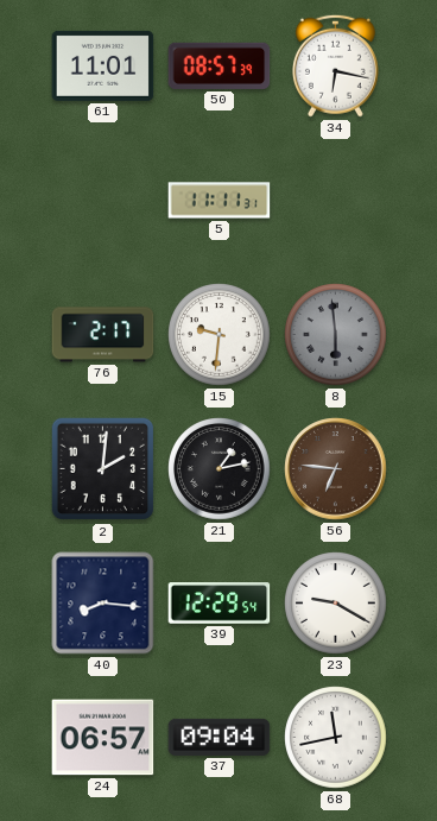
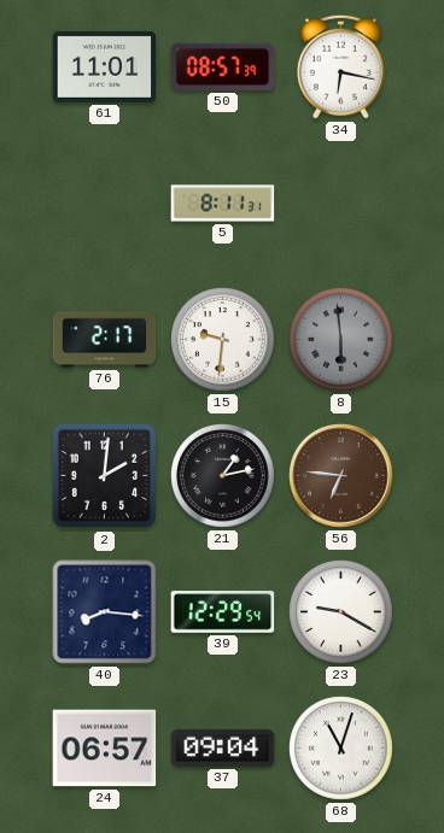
5: 11:11 -> 8:11
68: 11:43 -> 11:03
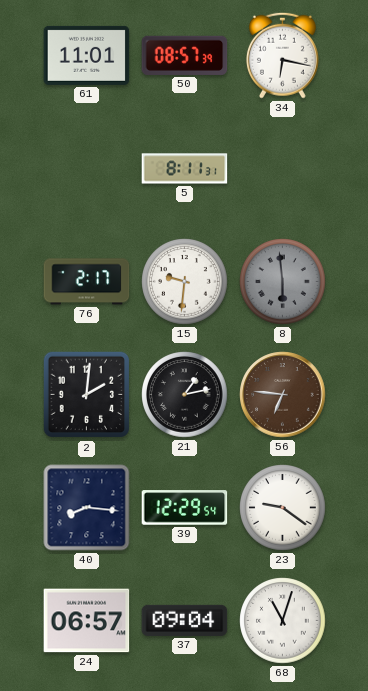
23: 9:20 -> 9:21
